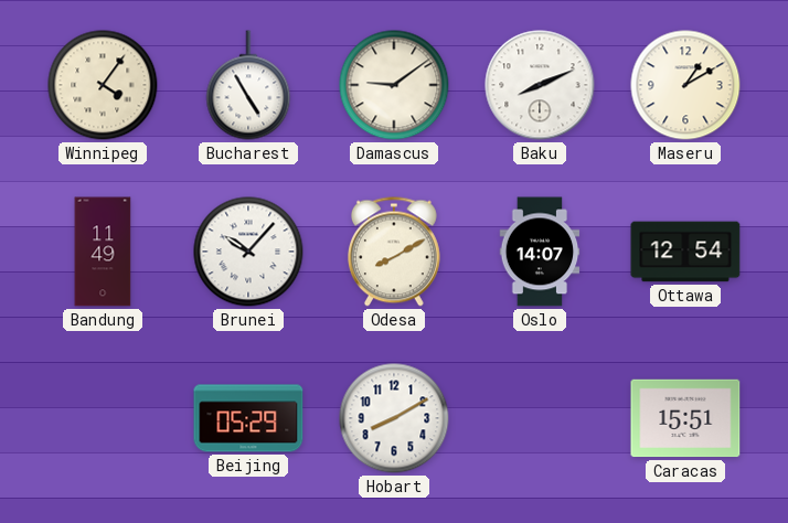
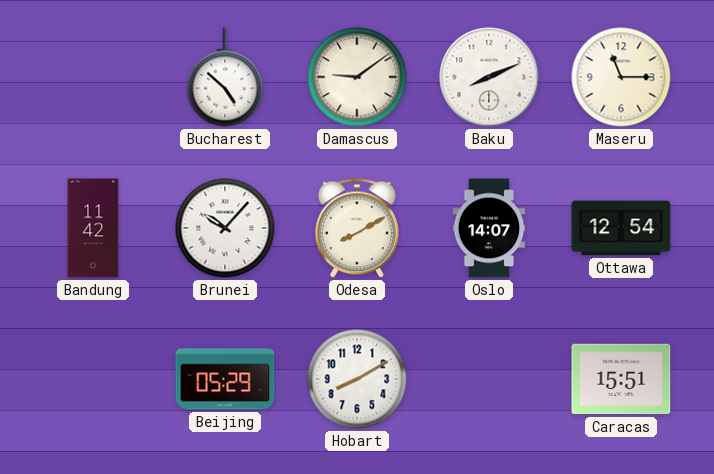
Winnipeg: 4:06 -> none
Bucharest: 4:55 -> 4:52
Maseru: 1:10 -> 11:15
Bandung: 11:49 -> 11:42
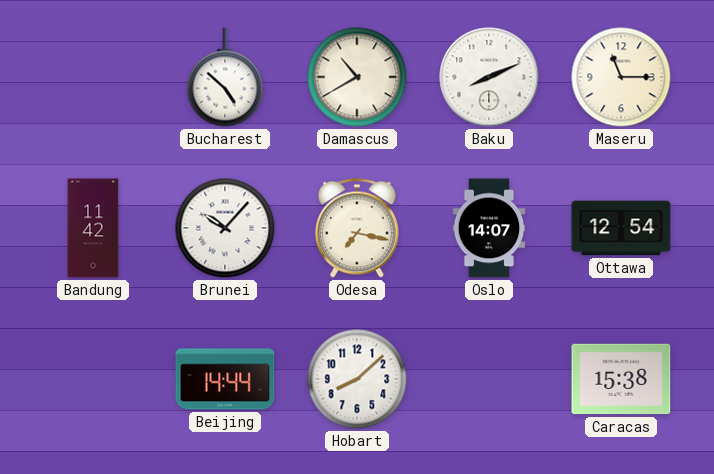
Damascus: 9:09 -> 10:40
Odesa: 8:10 -> 7:17
Beijing: 05:29 -> 14:44
Hobart: 8:10 -> 8:08
Caracas: 15:51 -> 15:38
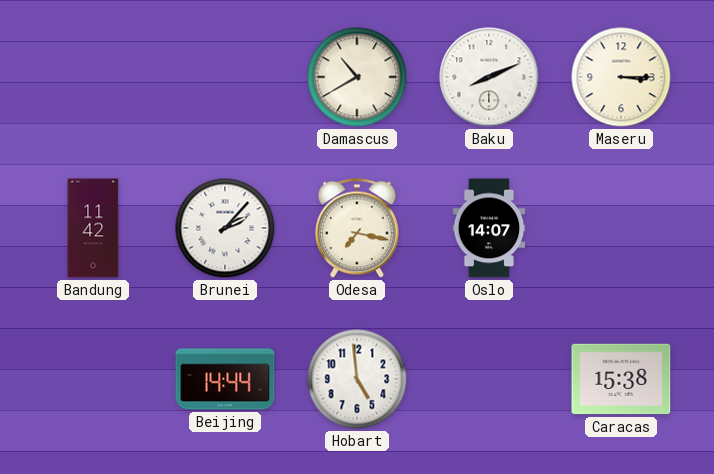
Bucharest: 4:52 -> none
Maseru: 11:15 -> 3:15
Brunei: 10:07 -> 2:07
Ottawa: 12:54 -> none
Hobart: 8:08 -> 4:59
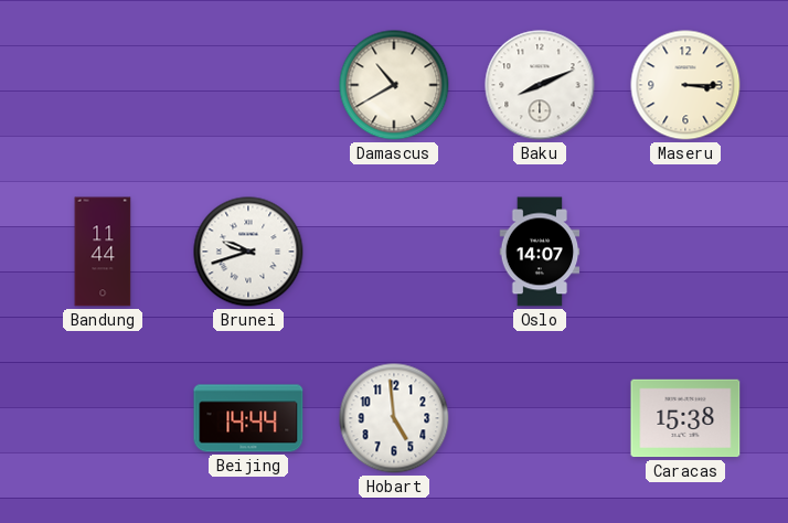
Bandung: 11:42 -> 11:44
Brunei: 2:07 -> 9:42
Odesa: 7:17 -> none
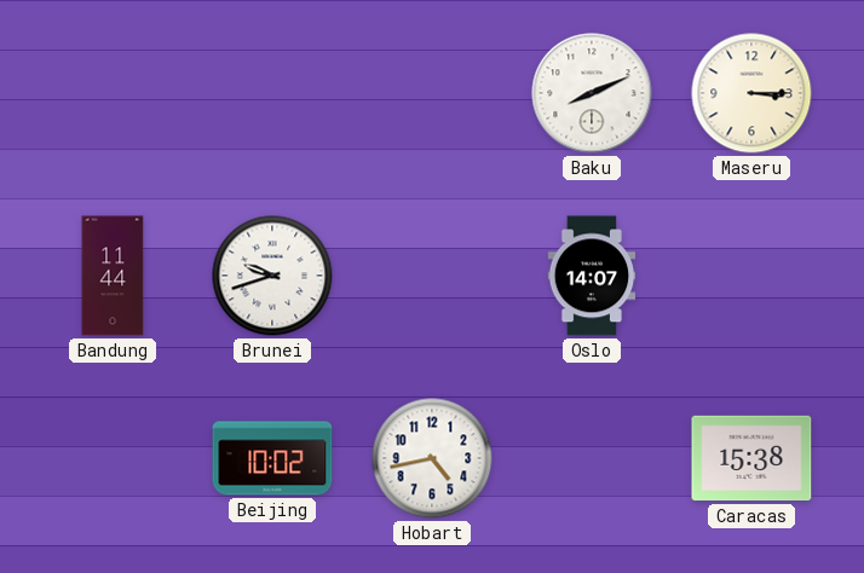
Damascus: 10:40 -> none
Beijing: 14:44 -> 10:02
Hobart: 4:59 -> 4:43
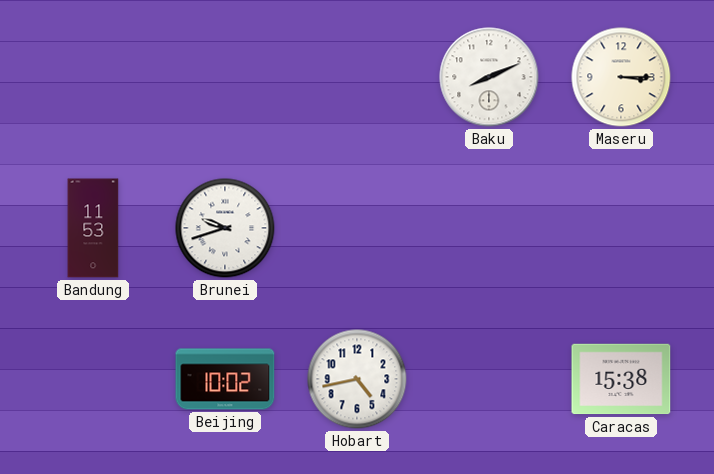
Bandung: 11:44 -> 11:53
Oslo: 14:07 -> none
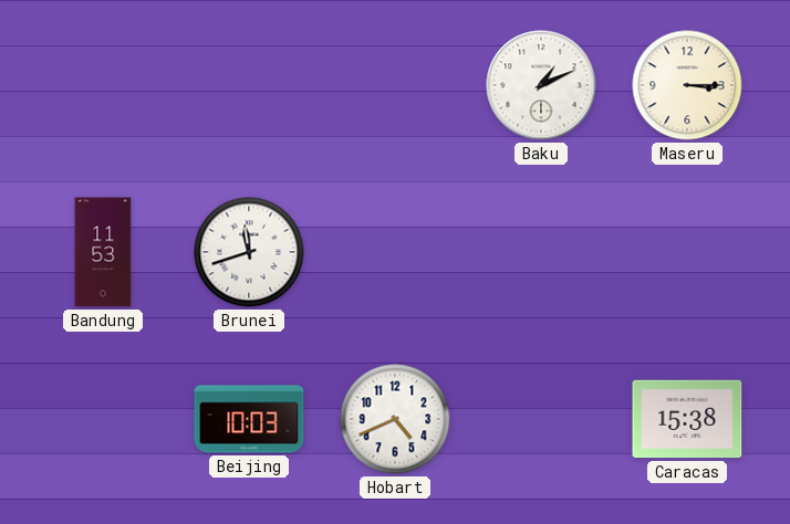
Baku: 8:11 -> 1:11
Brunei: 9:42 -> 11:42
Beijing: 10:02 -> 10:03
Hobart: 4:43 -> 4:41
